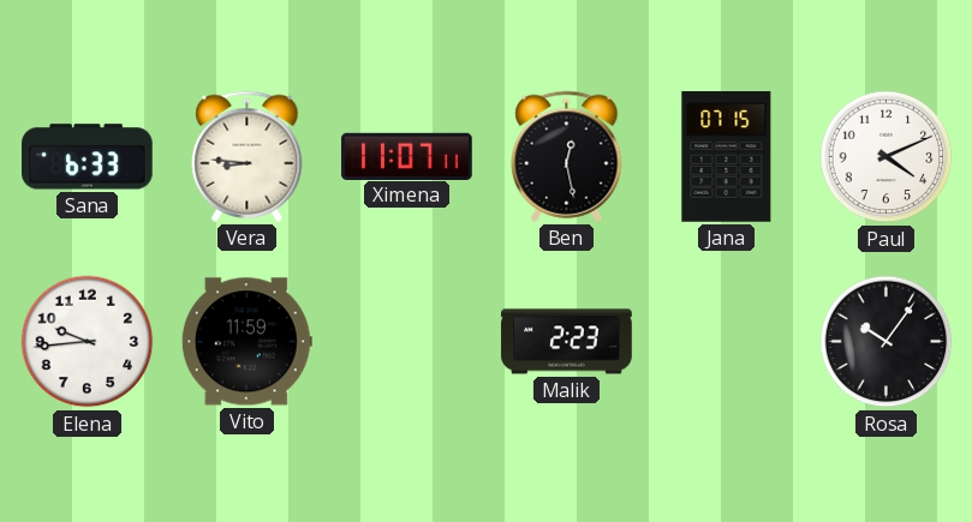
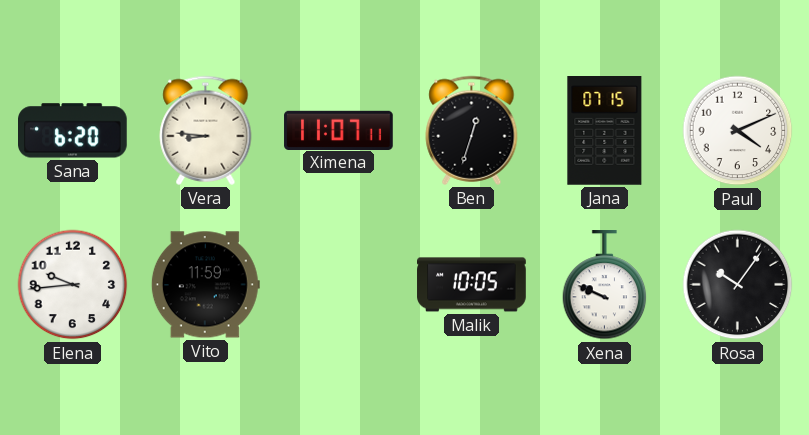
Sana: 6:33 -> 6:20
Ben: 12:28 -> 12:33
Malik: 2:23 -> 10:05
Xena: none -> 9:49
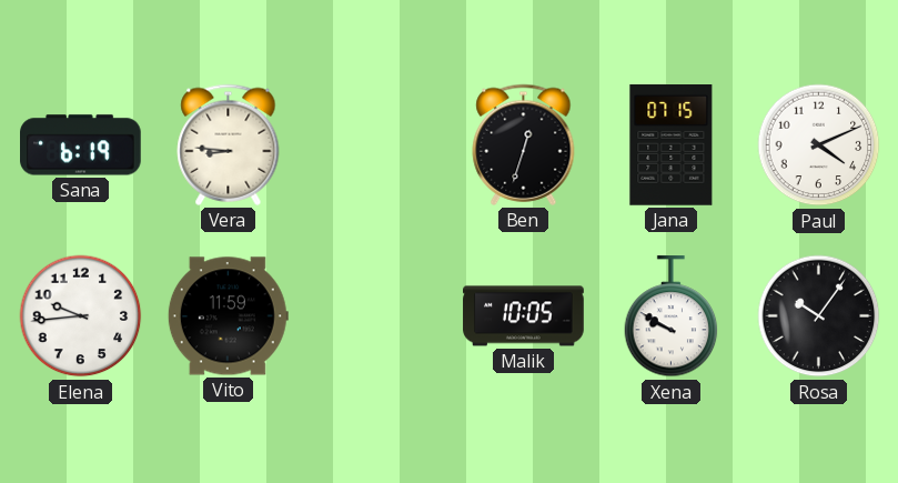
Sana: 6:20 -> 6:19
Ximena: 11:07 -> none
Xena: 9:49 -> 9:50
